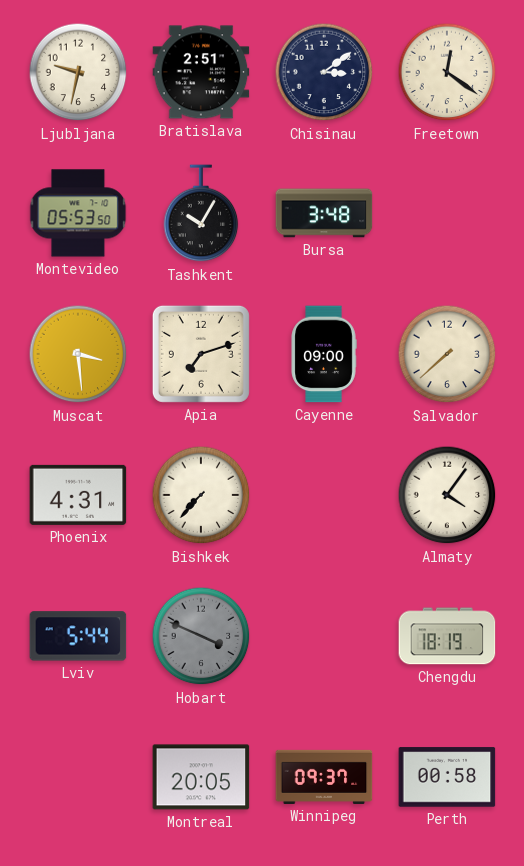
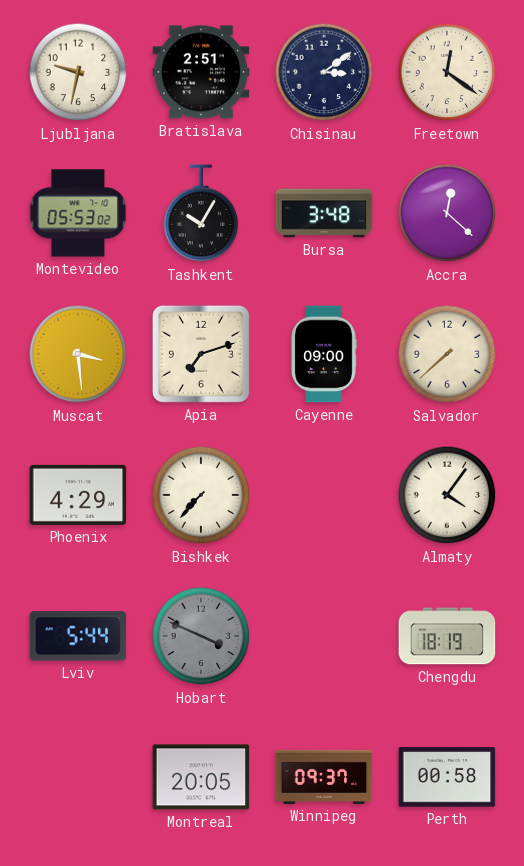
Montevideo: 05:53:50 -> 05:53:02
Accra: none -> 12:22
Phoenix: 4:31 -> 4:29
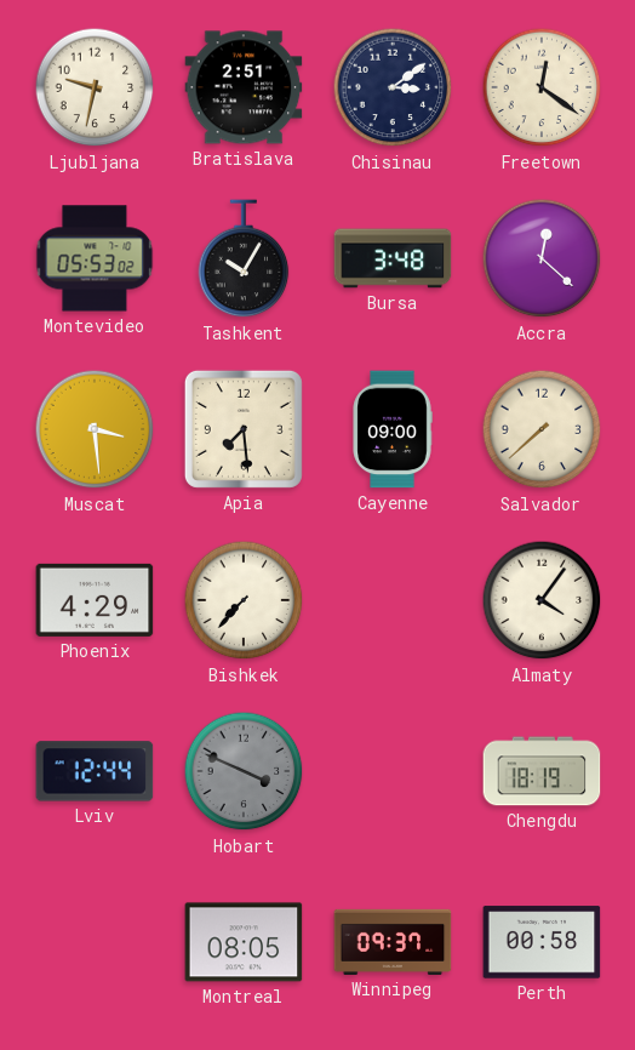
Apia: 7:12 -> 7:29
Lviv: 5:44 -> 12:44
Montreal: 20:05 -> 08:05
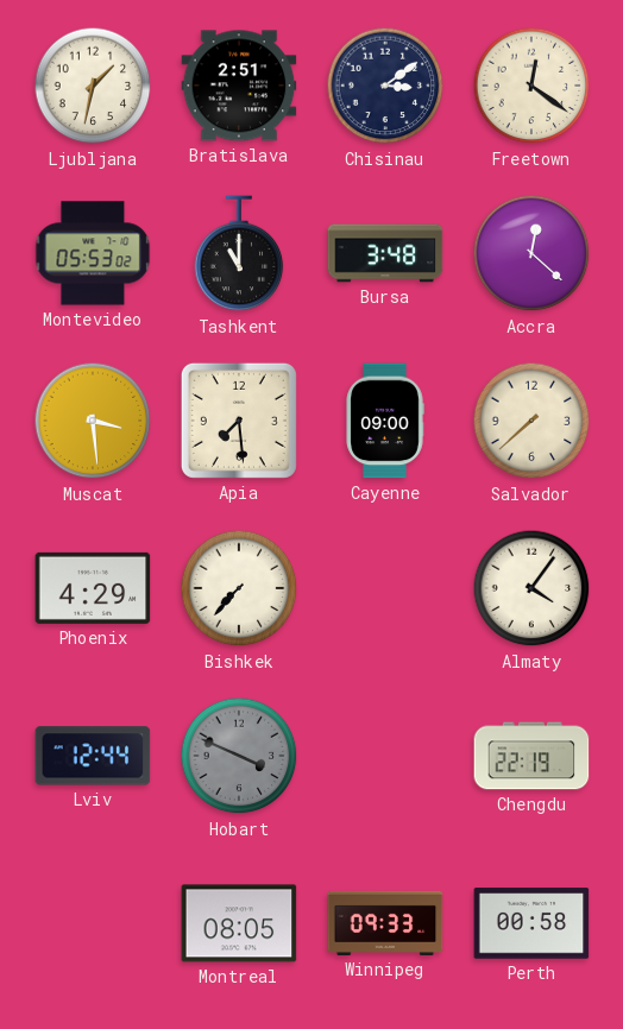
Ljubljana: 9:32 -> 1:32
Tashkent: 10:05 -> 11:00
Chengdu: 18:19 -> 22:19
Winnipeg: 09:37 -> 09:33
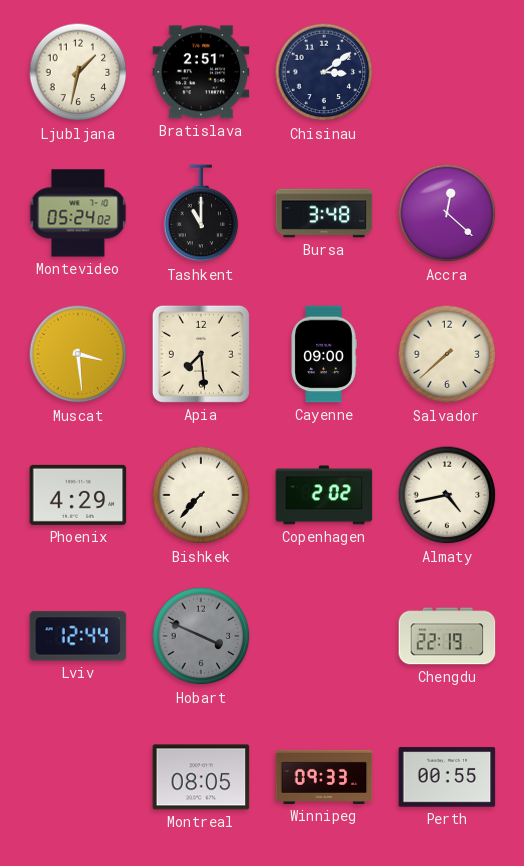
Freetown: 12:21 -> none
Montevideo: 05:53 -> 05:24
Copenhagen: none -> 2:02
Almaty: 4:06 -> 4:43
Perth: 00:58 -> 00:55
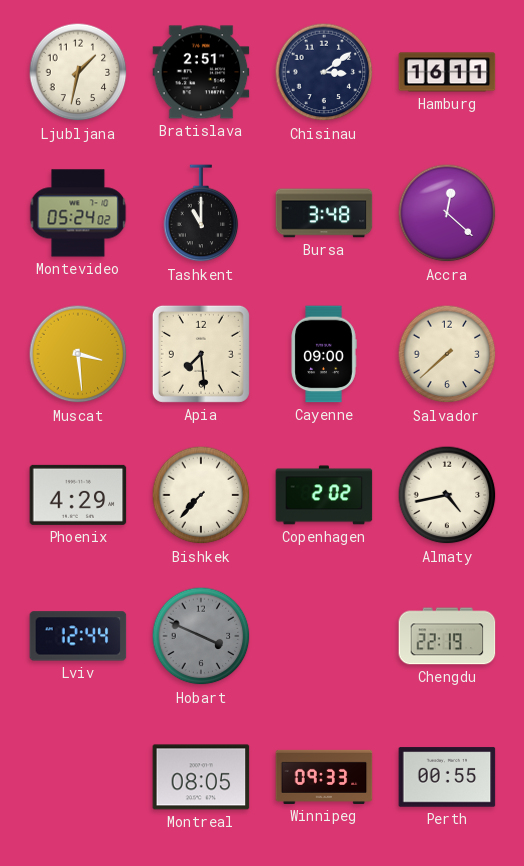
Hamburg: none -> 16:11
